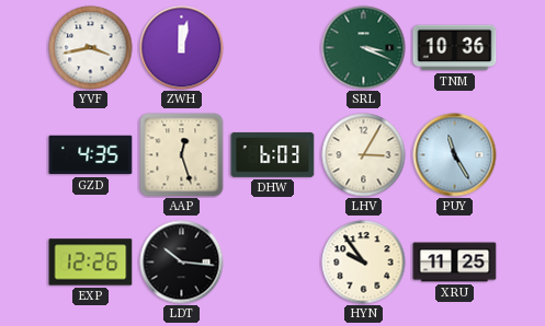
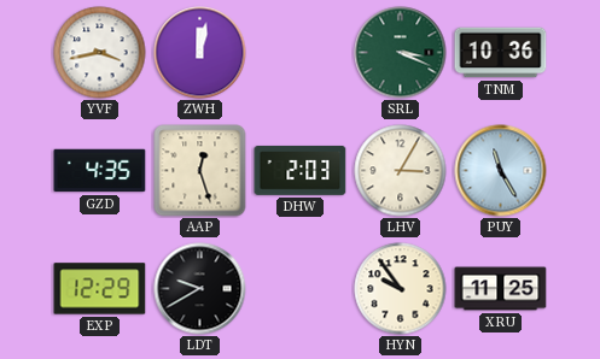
DHW: 6:03 -> 2:03
EXP: 12:26 -> 12:29
LDT: 10:16 -> 9:40
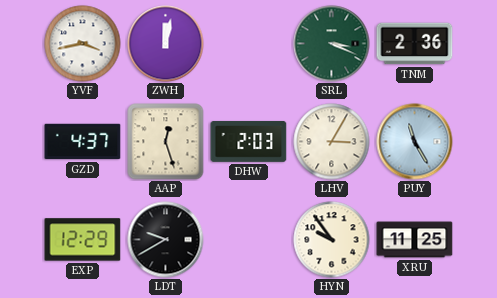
TNM: 10:36 -> 2:36
GZD: 4:35 -> 4:37
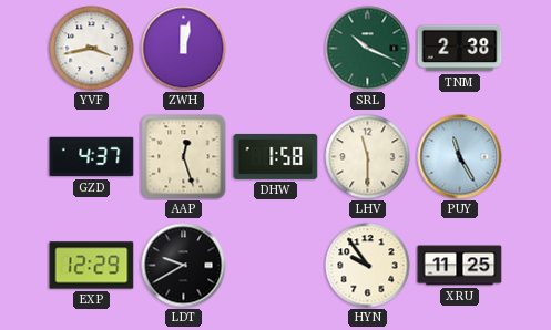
SRL: 3:19 -> 10:19
TNM: 2:36 -> 2:38
DHW: 2:03 -> 1:58
LHV: 3:05 -> 11:30
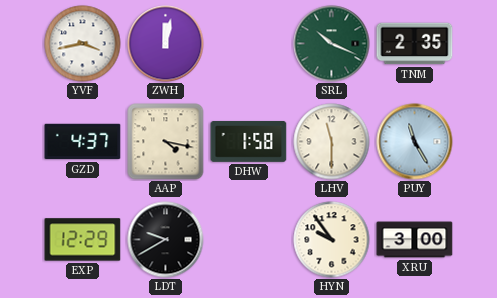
TNM: 2:38 -> 2:35
AAP: 12:27 -> 4:17
XRU: 11:25 -> 3:00
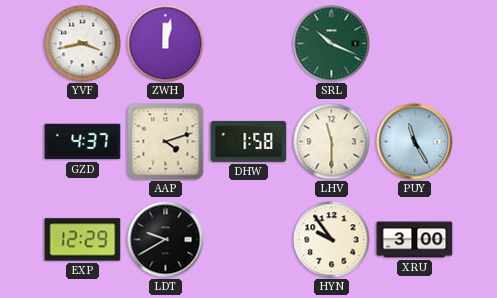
TNM: 2:35 -> none
AAP: 4:17 -> 4:12
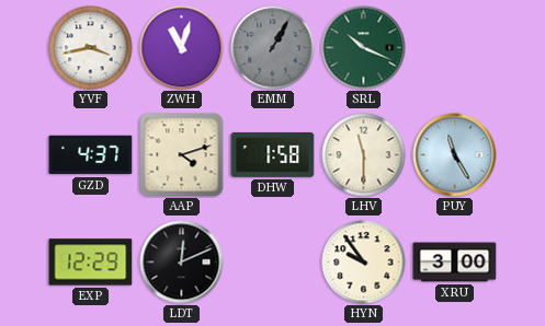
ZWH: 12:02 -> 11:03
EMM: none -> 1:05
LDT: 9:40 -> 12:11
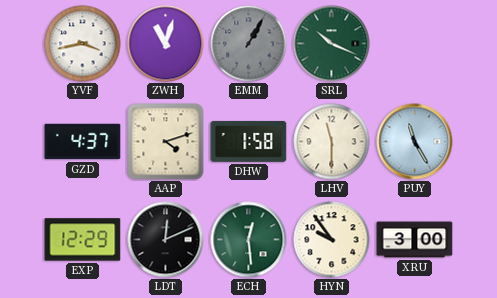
ECH: none -> 12:29
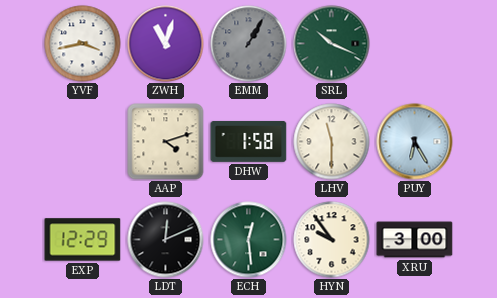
GZD: 4:37 -> none
PUY: 11:25 -> 6:25
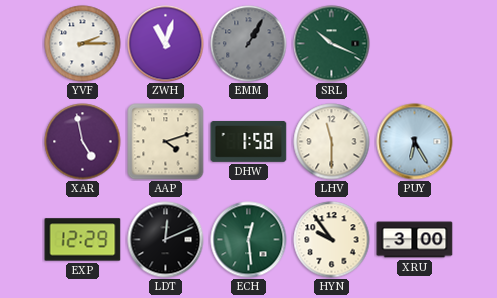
YVF: 3:43 -> 2:15
XAR: none -> 4:58
